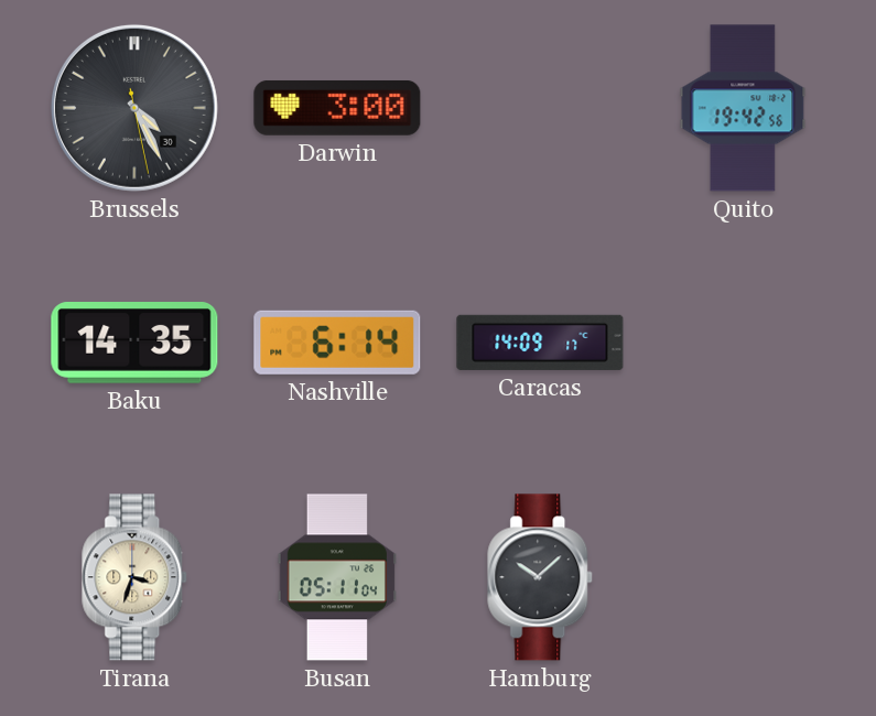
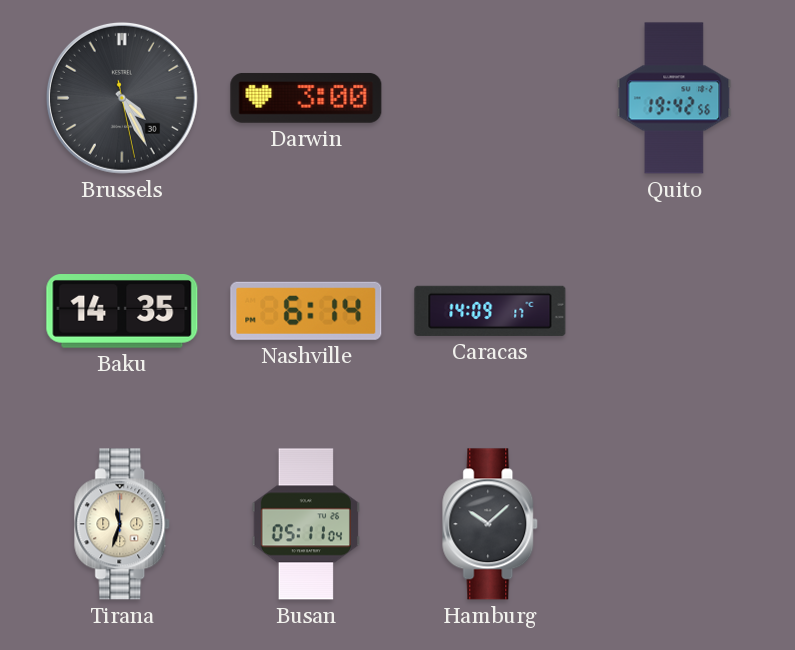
Tirana: 3:33 -> 11:33
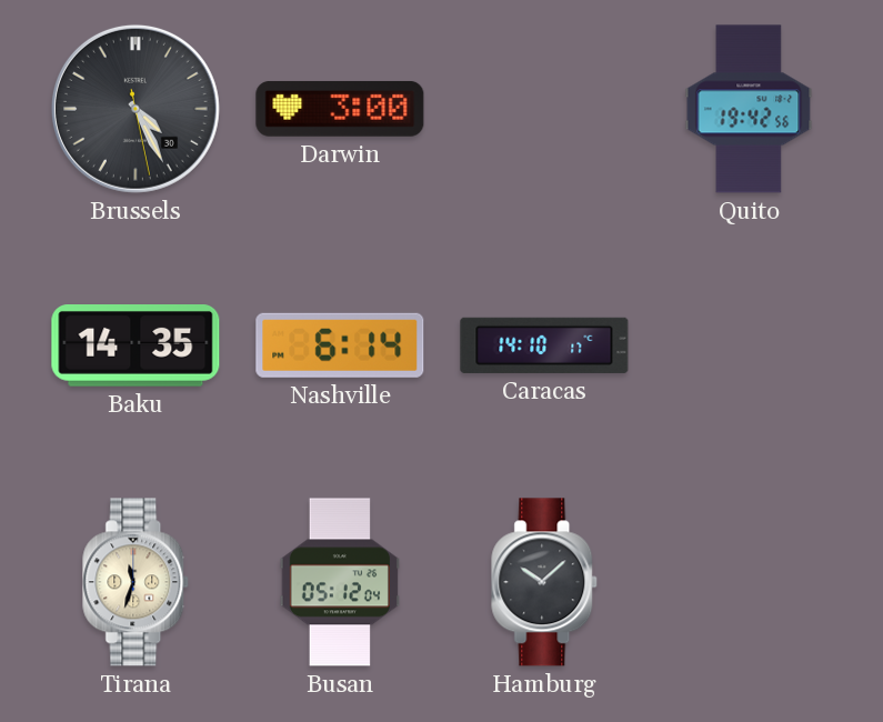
Caracas: 14:09 -> 14:10
Busan: 05:11 -> 05:12
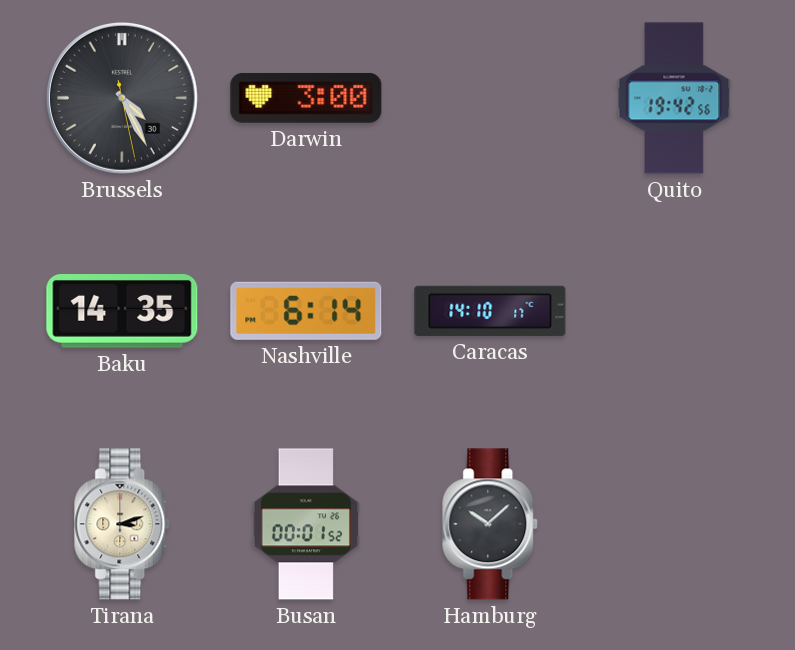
Tirana: 11:33 -> 3:12
Busan: 05:12 -> 00:01
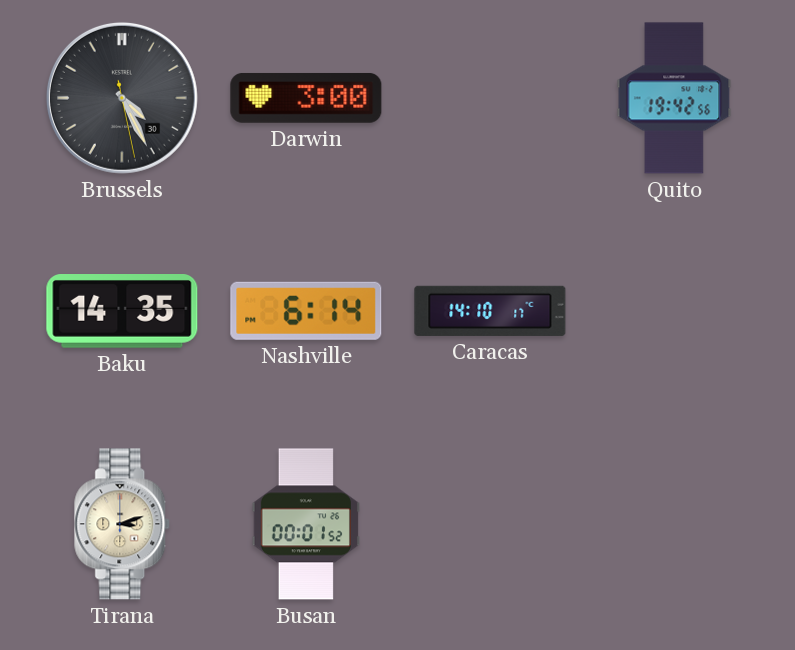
Hamburg: 10:08 -> none
